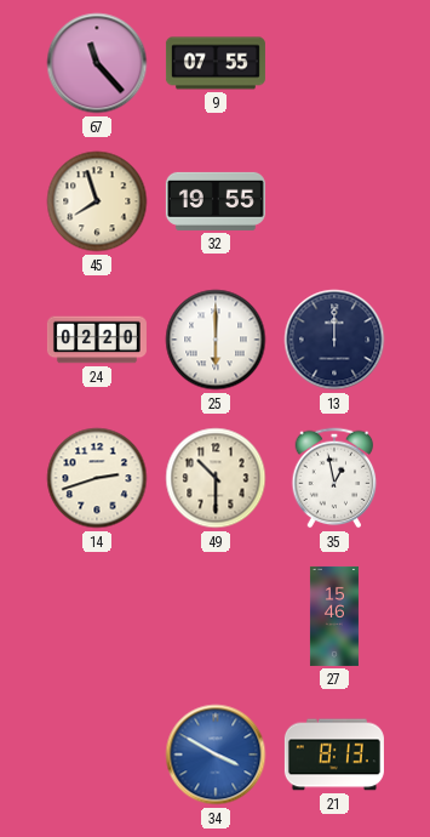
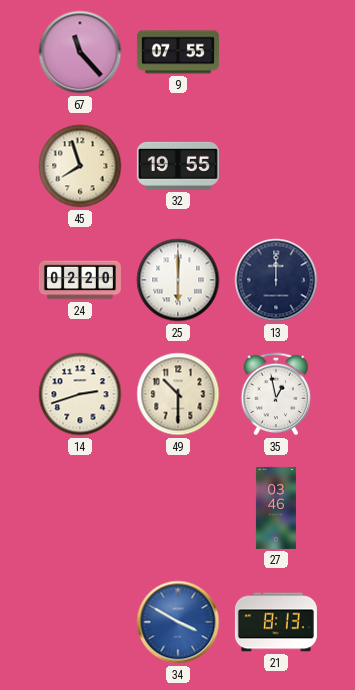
27: 15:46 -> 03:46
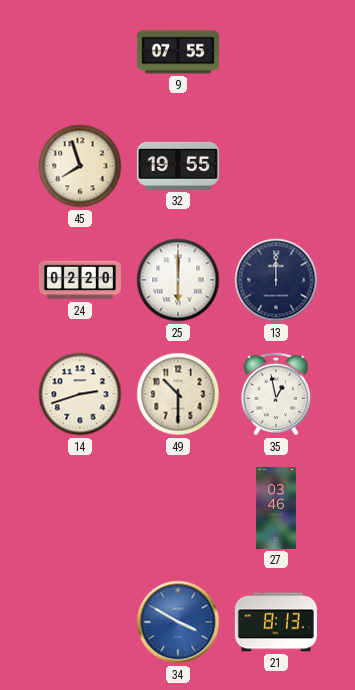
67: 11:23 -> none
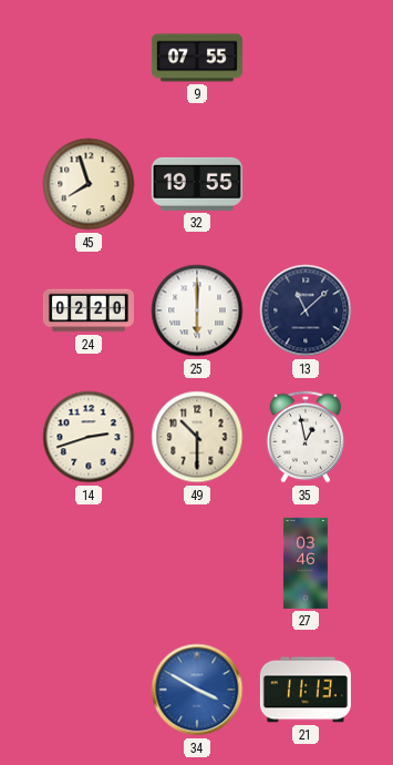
13: 12:00 -> 11:08
21: 8:13 -> 11:13
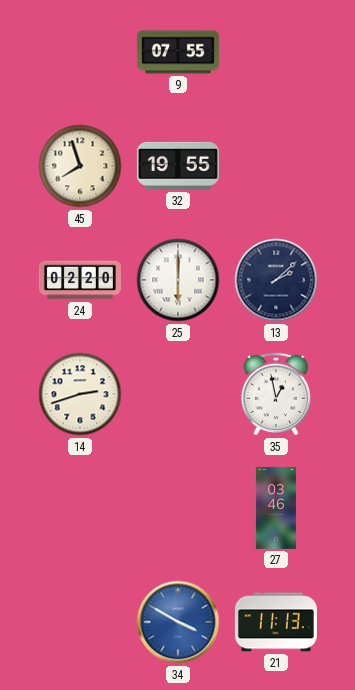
13: 11:08 -> 2:08
49: 10:30 -> none
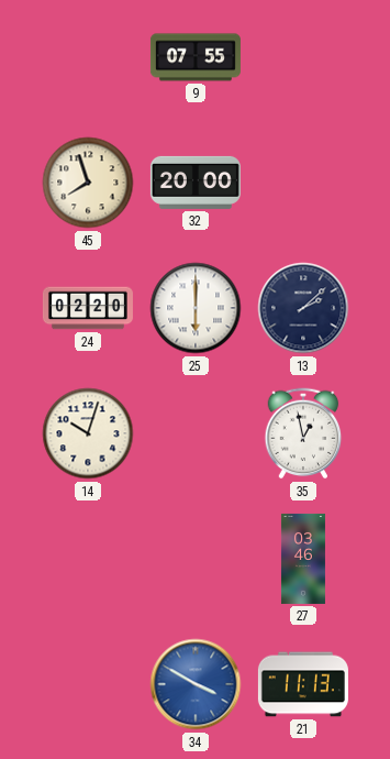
32: 19:55 -> 20:00
14: 2:42 -> 10:03
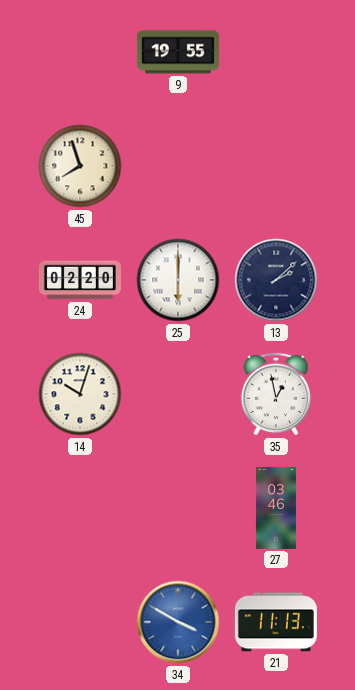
9: 07:55 -> 19:55
32: 20:00 -> none
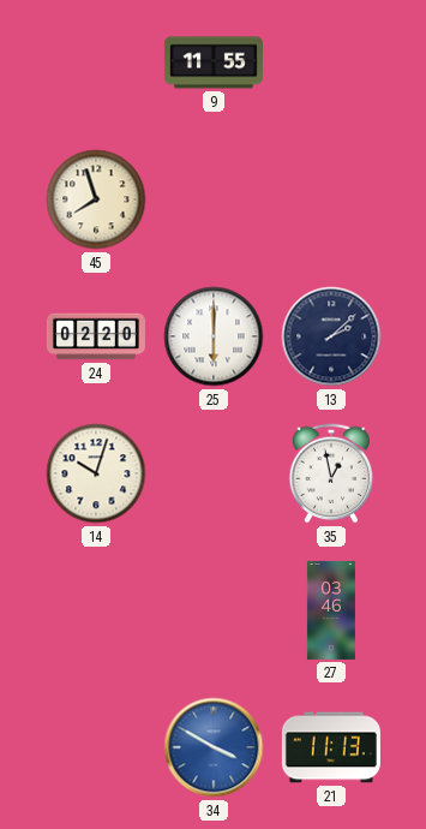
9: 19:55 -> 11:55
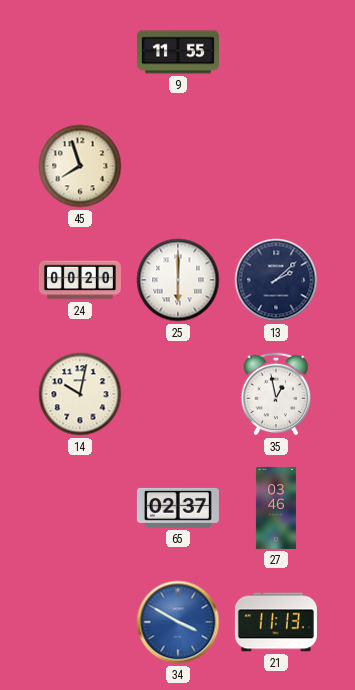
24: 02:20 -> 00:20
14: 10:03 -> 10:02
65: none -> 02:37
